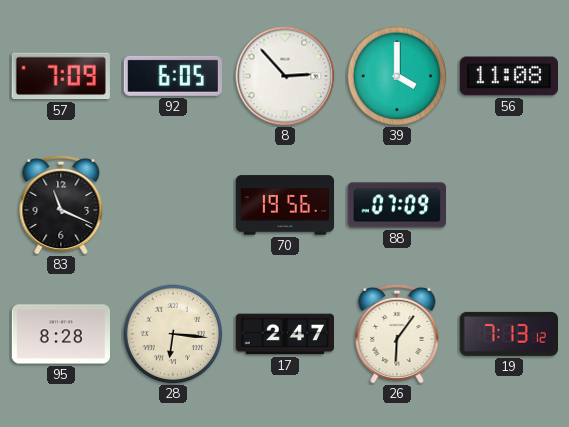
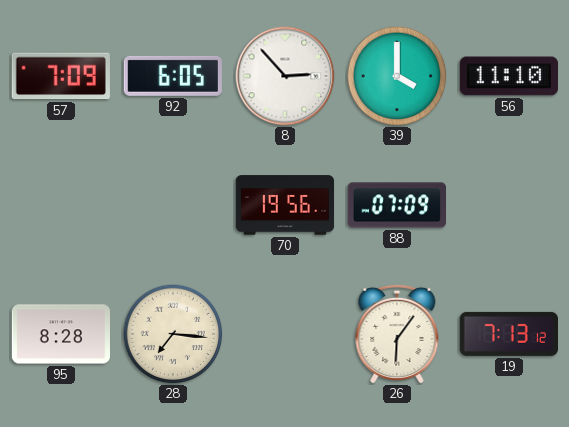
56: 11:08 -> 11:10
83: 11:19 -> none
28: 6:16 -> 7:16
17: 2:47 -> none
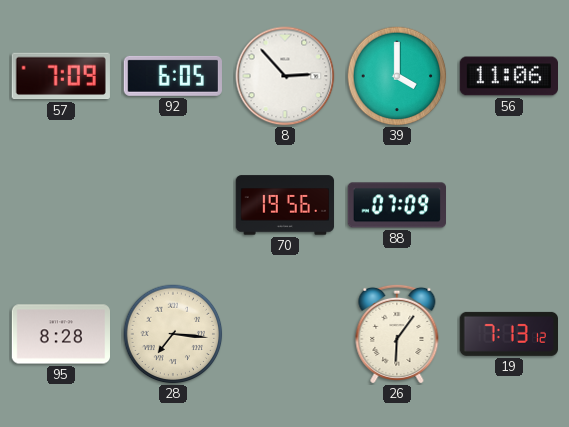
56: 11:10 -> 11:06
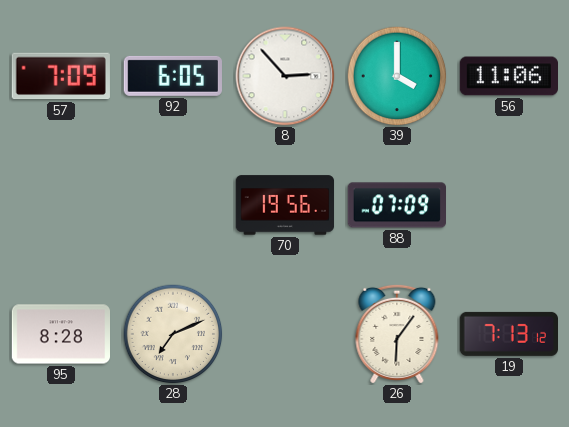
28: 7:16 -> 7:11
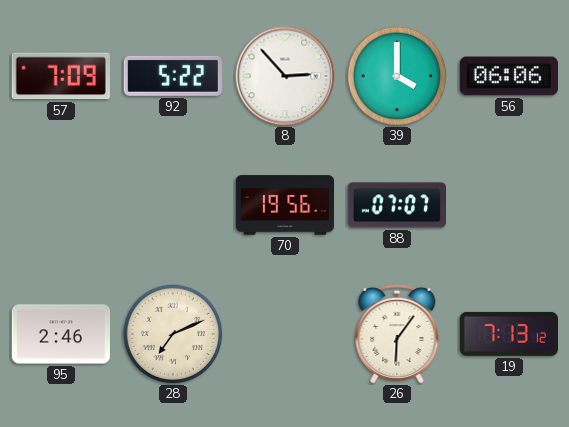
92: 6:05 -> 5:22
56: 11:06 -> 06:06
88: 07:09 -> 07:07
95: 8:28 -> 2:46
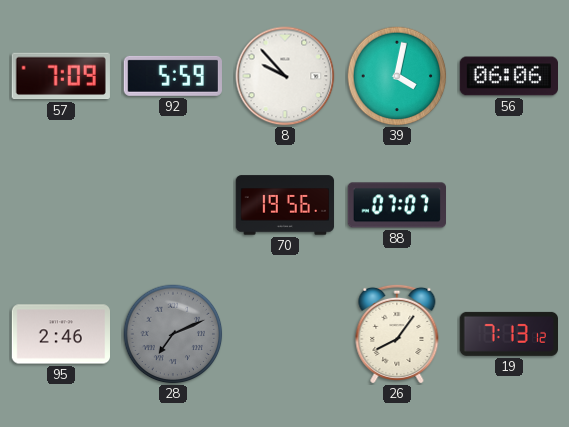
92: 5:22 -> 5:59
8: 2:53 -> 9:53
39: 4:00 -> 4:02
28 dial: cream -> grey
26: 6:06 -> 8:06
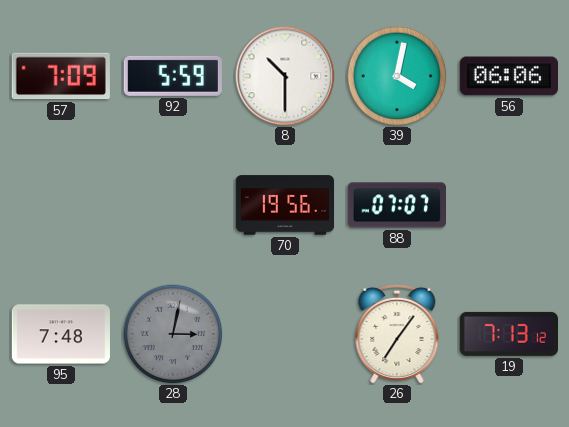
8: 9:53 -> 10:30
95: 2:46 -> 7:48
28: 7:11 -> 3:02
26: 8:06 -> 7:06
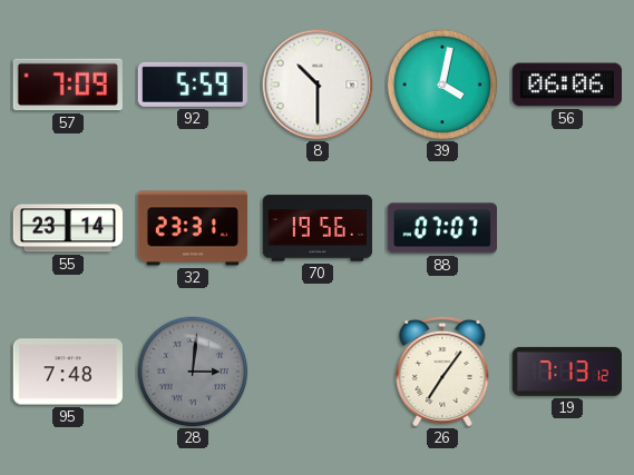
55: none -> 23:14
32: none -> 23:31
28: 3:02 -> 3:01
